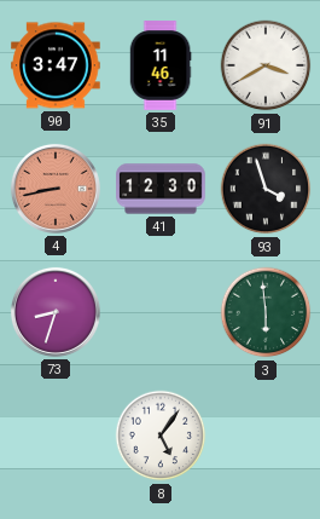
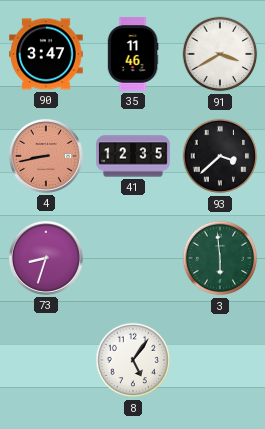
41: 12:30 -> 12:35
93: 3:57 -> 3:38
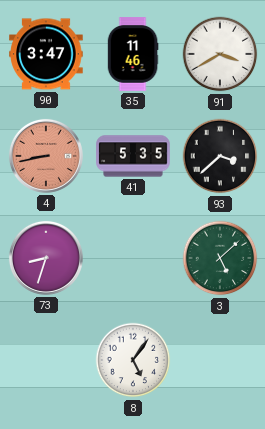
41: 12:35 -> 5:35
3: 5:59 -> 5:08
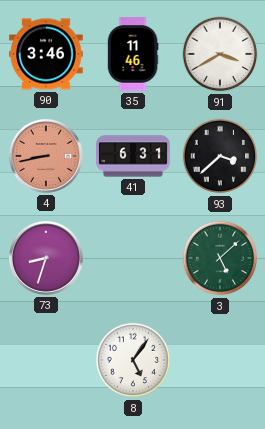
90: 3:47 -> 3:46
41: 5:35 -> 6:31
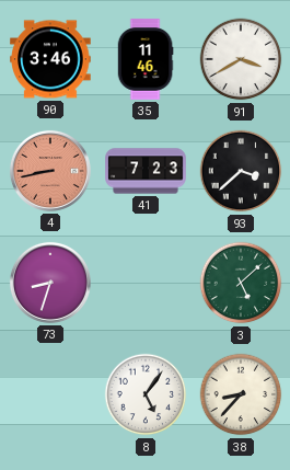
41: 6:31 -> 7:23
38: none -> 8:37
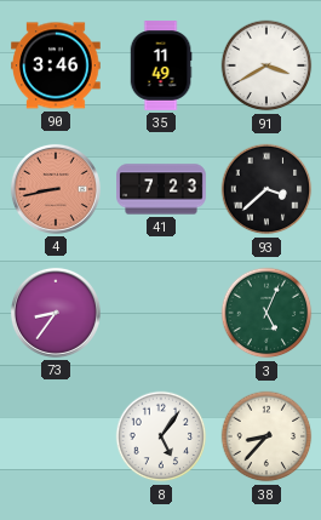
35: 11:46 -> 11:49
73: 8:33 -> 8:36
3: 5:08 -> 5:04
